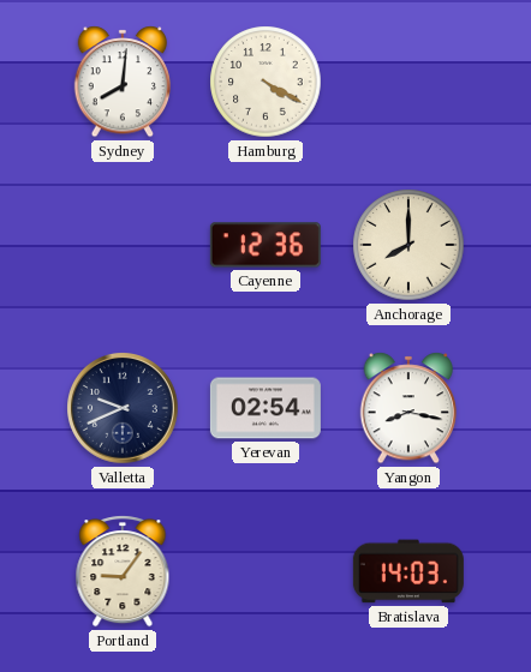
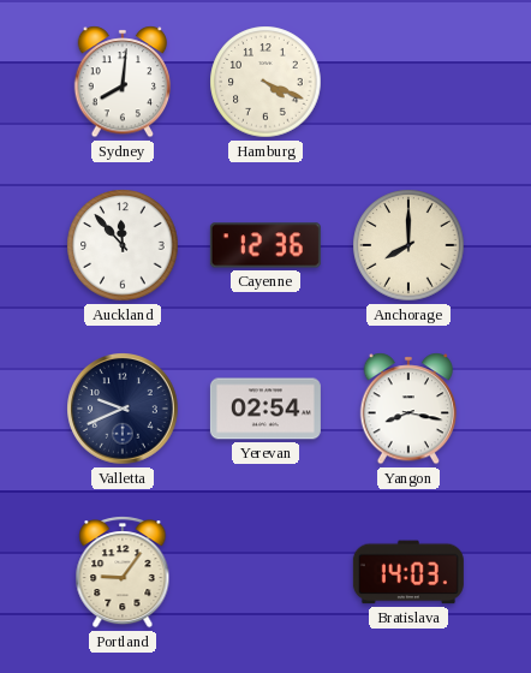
Hamburg: 4:20 -> 4:19
Auckland: none -> 11:53
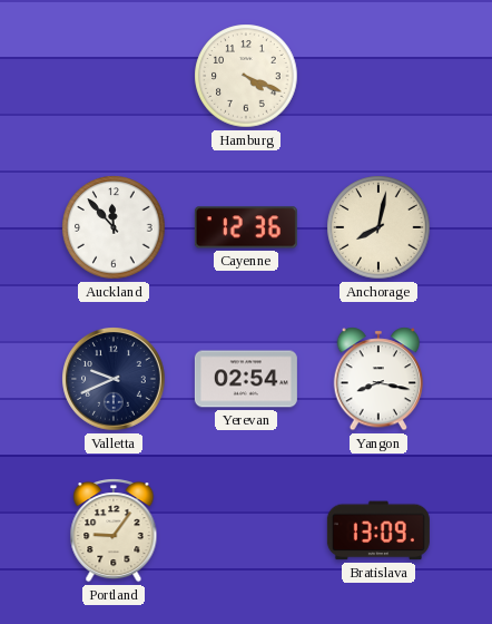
Sydney: 8:01 -> none
Anchorage: 8:00 -> 8:02
Bratislava: 14:03 -> 13:09
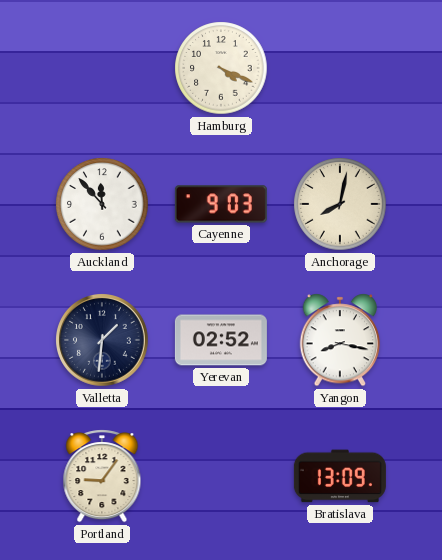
Cayenne: 12:36 -> 9:03
Valletta: 9:41 -> 1:31
Yerevan: 02:54 -> 02:52
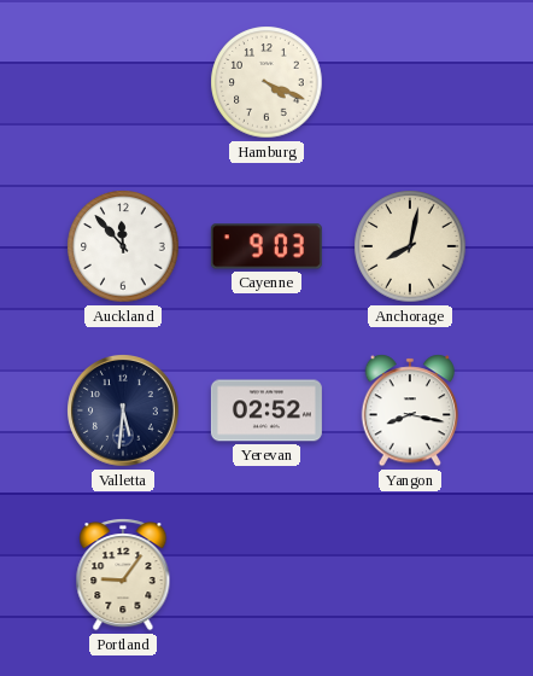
Valletta: 1:31 -> 5:31
Bratislava: 13:09 -> none
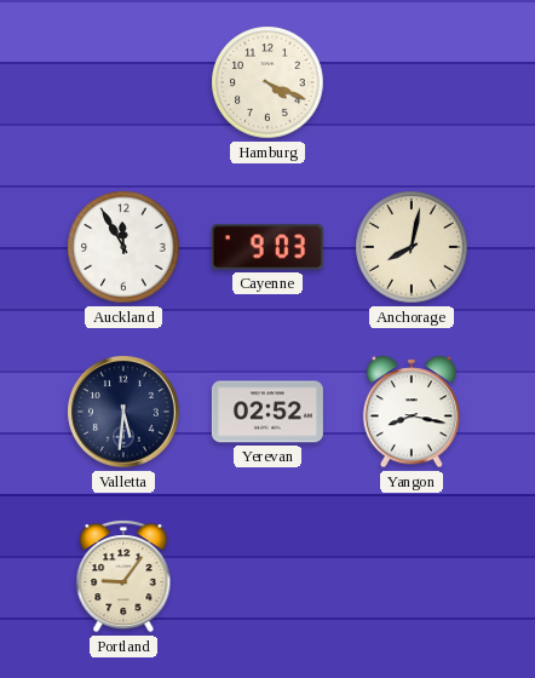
Auckland: 11:53 -> 11:55
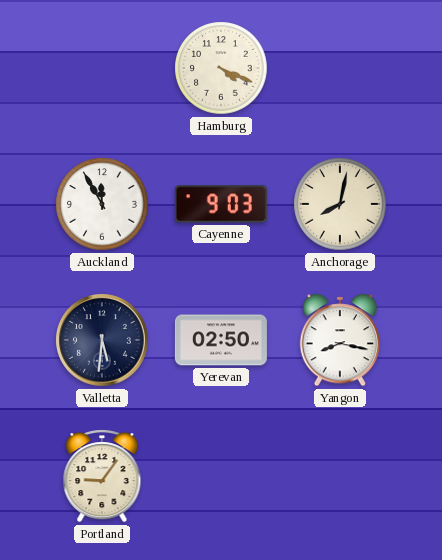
Yerevan: 02:52 -> 02:50
